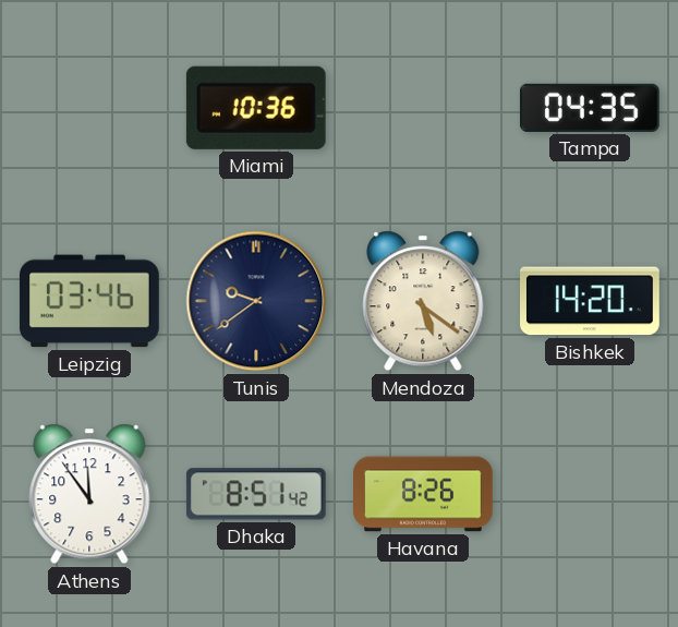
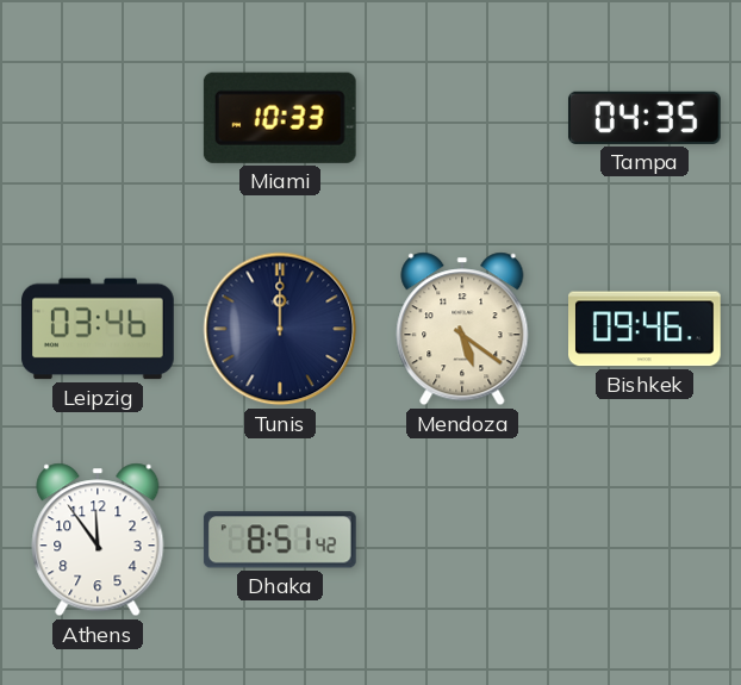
Miami: 10:36 -> 10:33
Tunis: 9:39 -> 12:00
Bishkek: 14:20 -> 09:46
Havana: 8:26 -> none
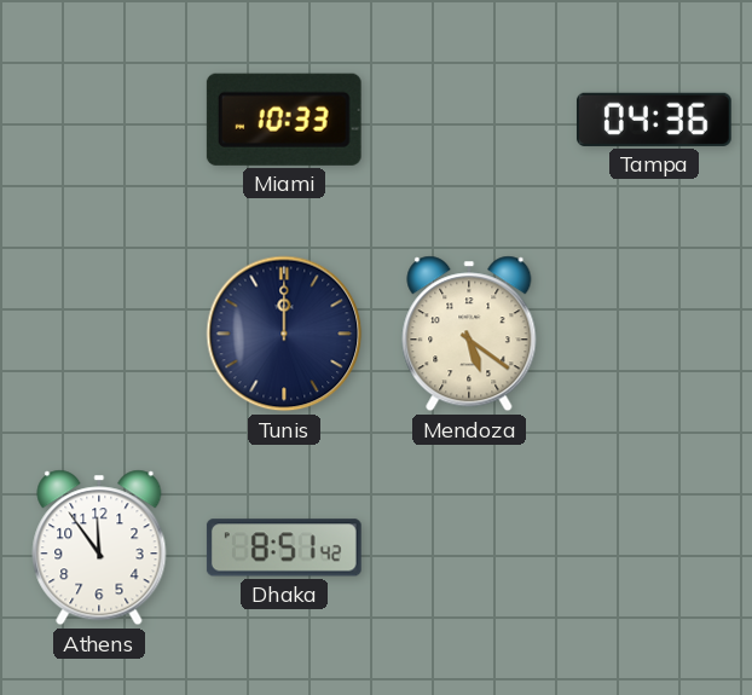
Tampa: 04:35 -> 04:36
Leipzig: 03:46 -> none
Bishkek: 09:46 -> none
